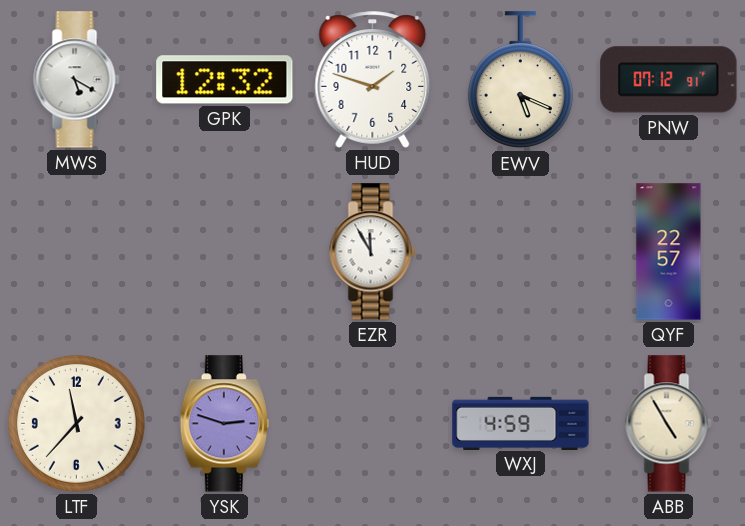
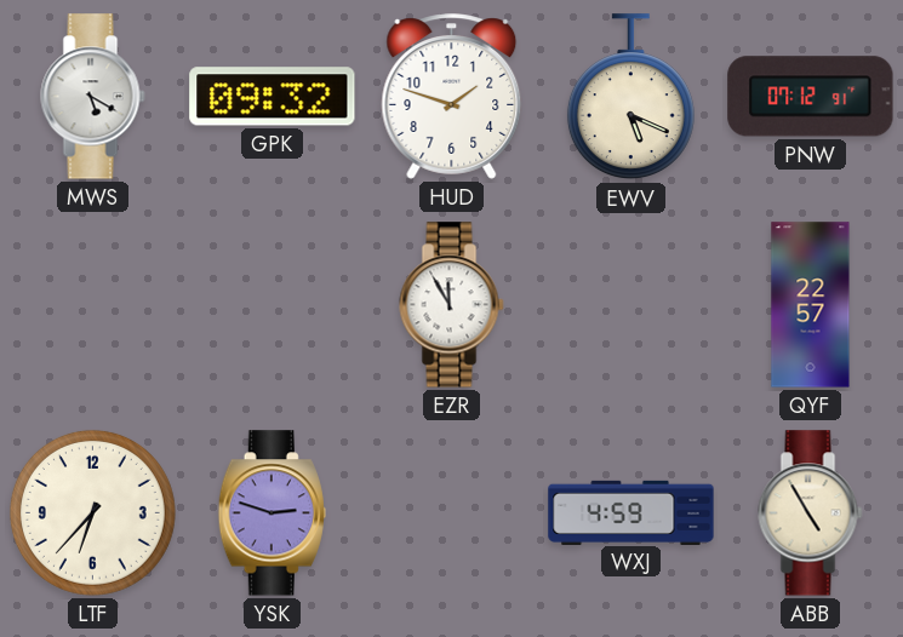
GPK: 12:32 -> 09:32
LTF: 11:37 -> 6:37
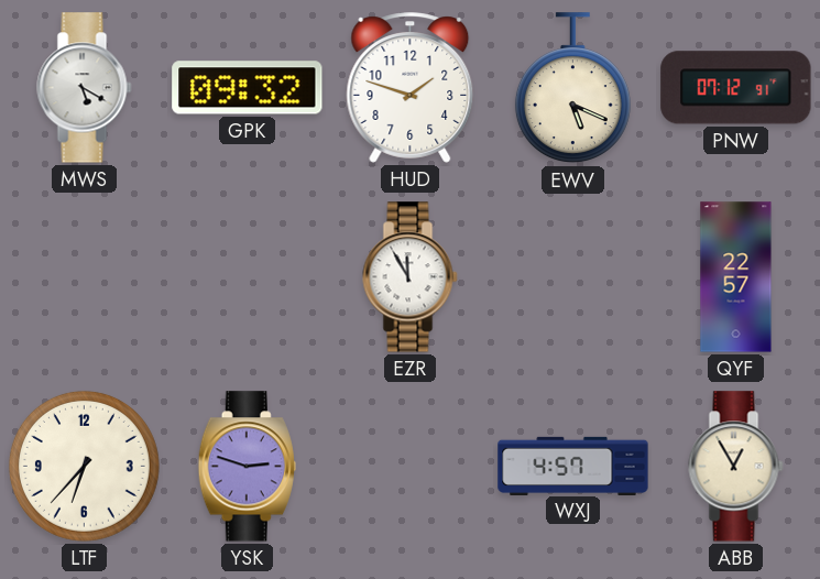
WXJ: 4:59 -> 4:57
ABB: 4:55 -> 12:55
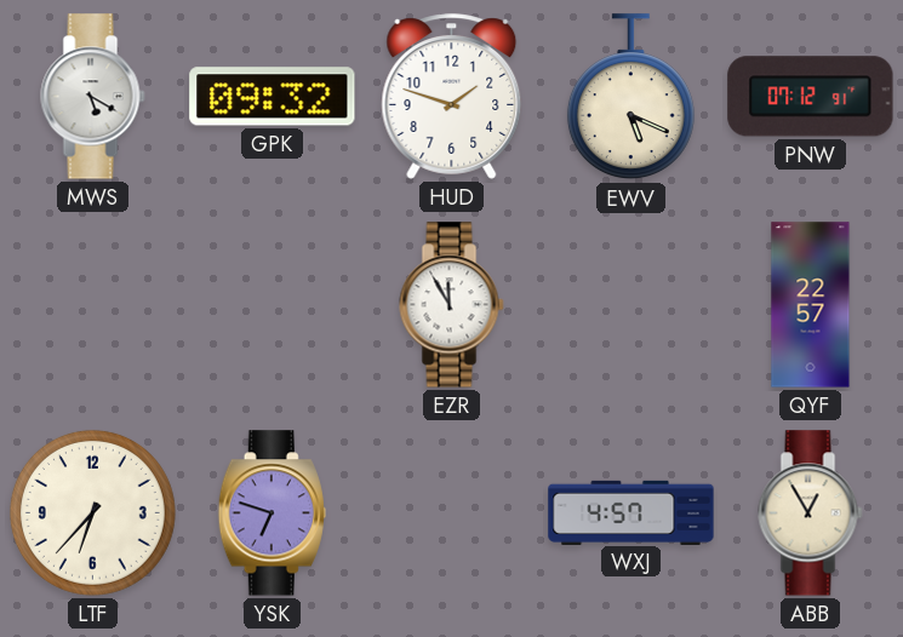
YSK: 2:48 -> 6:48
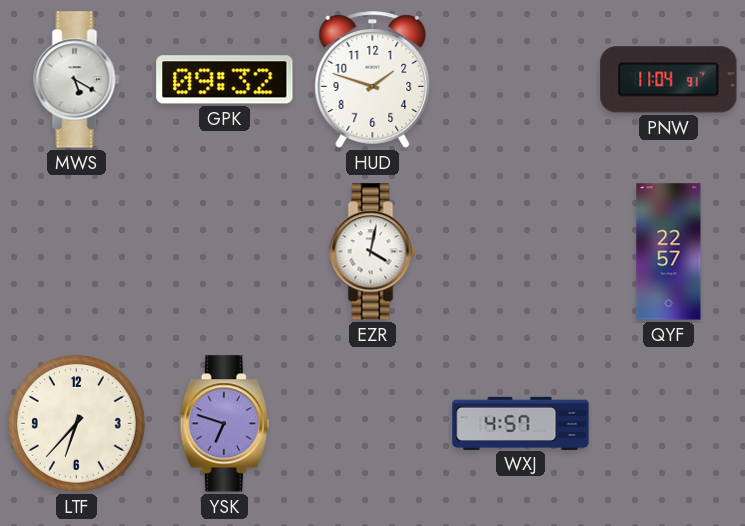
EWV: 5:19 -> none
PNW: 07:12 -> 11:04
EZR: 11:55 -> 4:02
ABB: 12:55 -> none
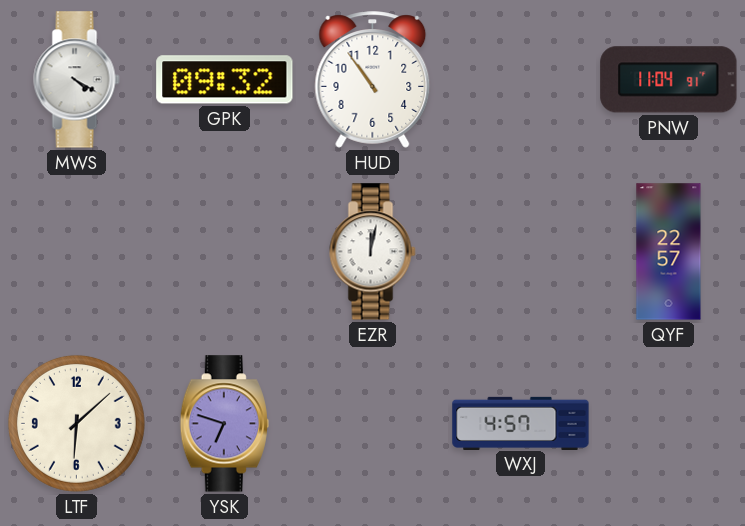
MWS: 5:20 -> 4:20
HUD: 1:48 -> 10:54
EZR: 4:02 -> 12:02
LTF: 6:37 -> 6:08
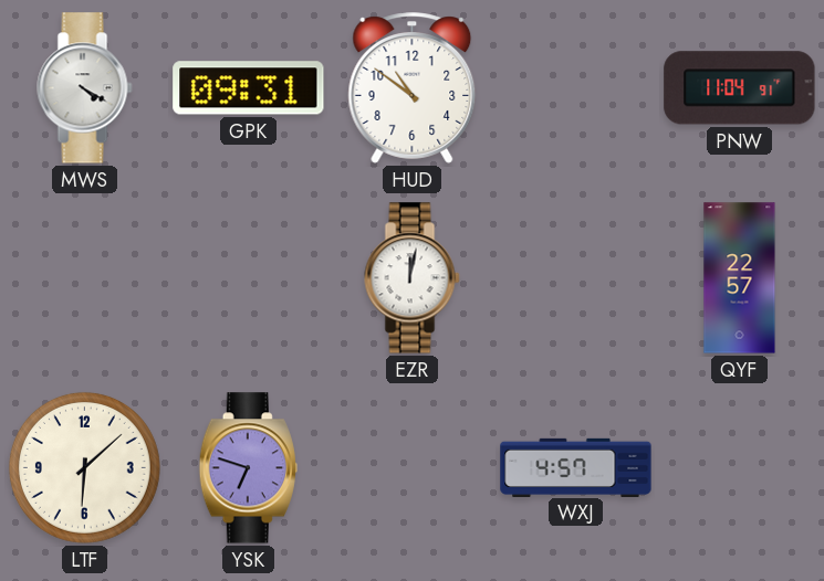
GPK: 09:32 -> 09:31
HUD: 10:54 -> 10:51
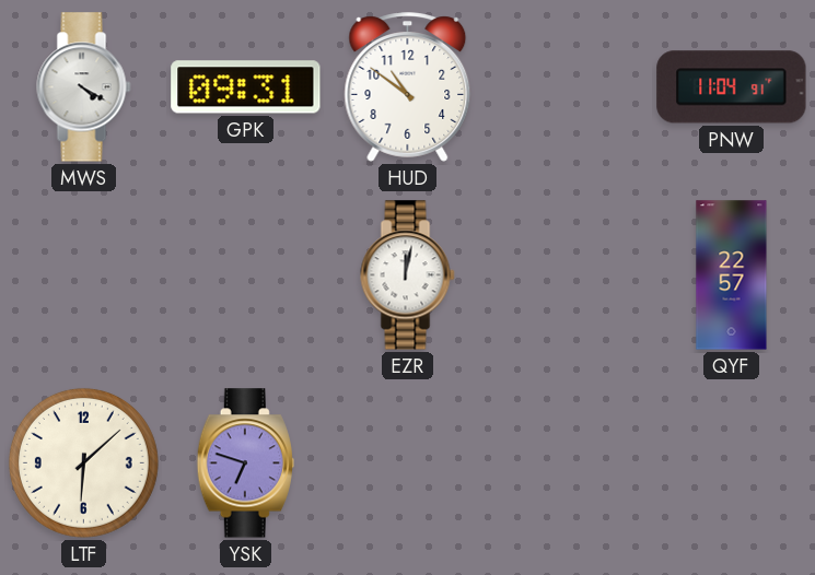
WXJ: 4:57 -> none
